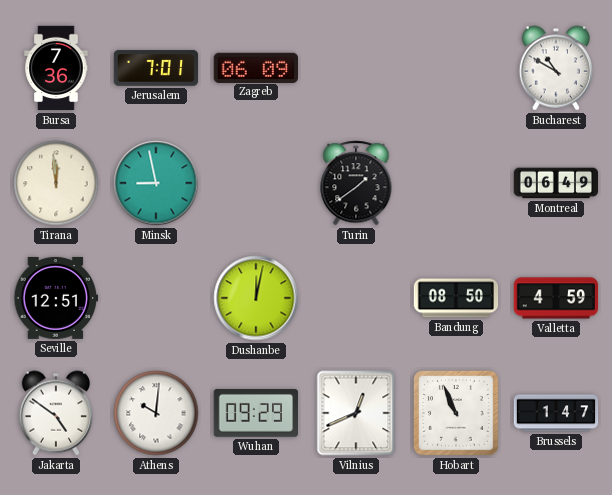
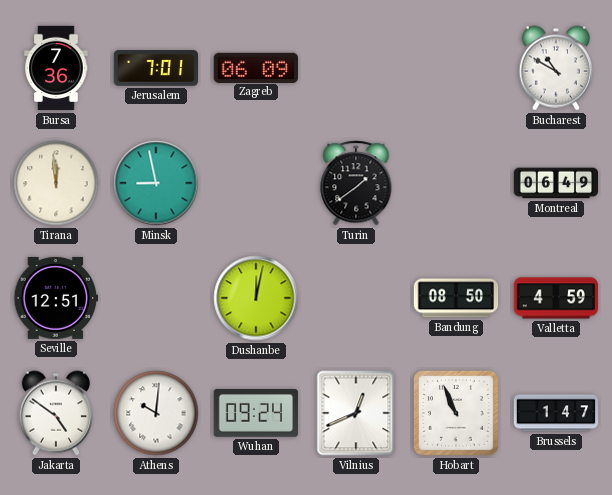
Wuhan: 09:29 -> 09:24
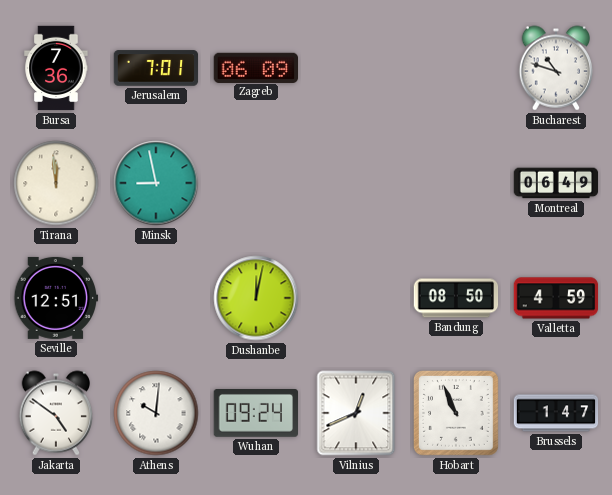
Bucharest: 10:50 -> 10:48
Turin: 1:39 -> none
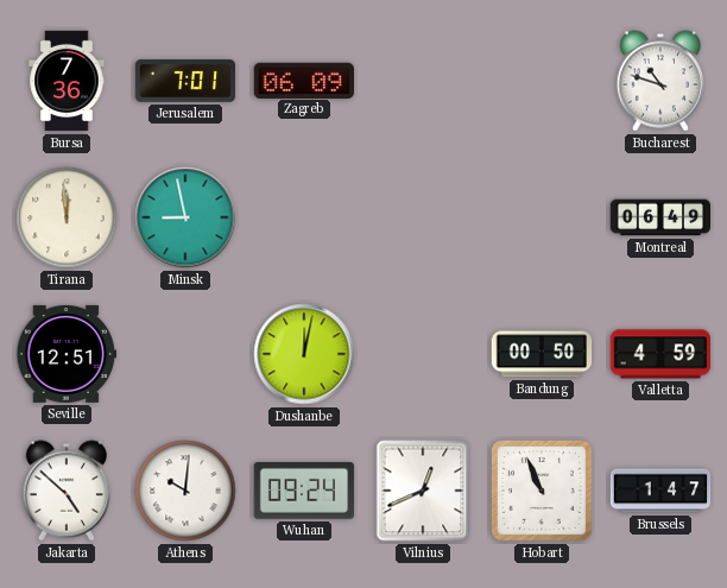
Bandung: 08:50 -> 00:50
Jakarta: 4:51 -> 4:52
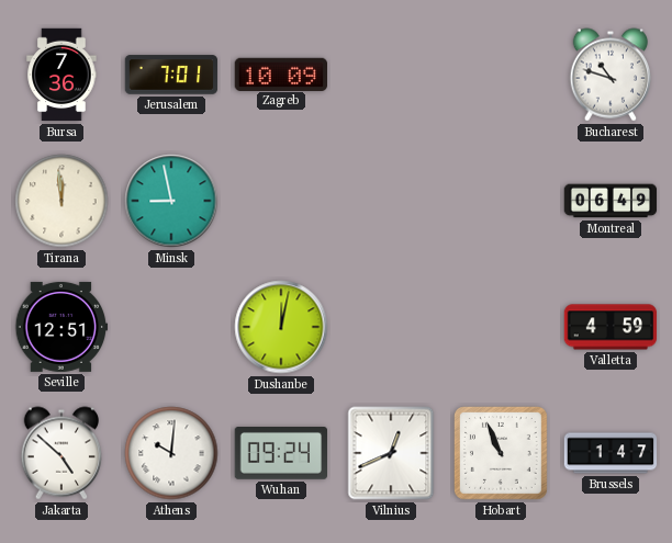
Zagreb: 06:09 -> 10:09
Bandung: 00:50 -> none
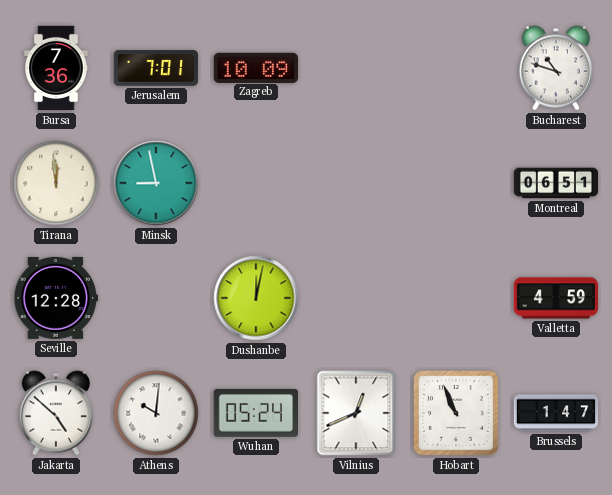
Montreal: 06:49 -> 06:51
Seville: 12:51 -> 12:28
Wuhan: 09:24 -> 05:24
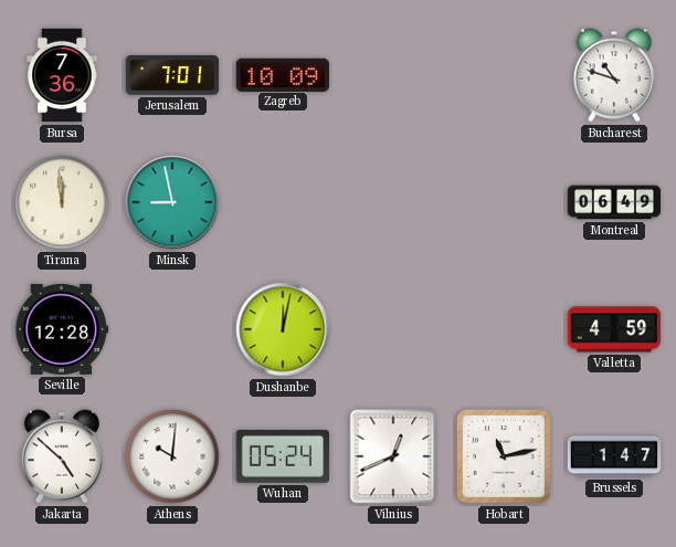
Montreal: 06:51 -> 06:49
Hobart: 10:56 -> 11:13
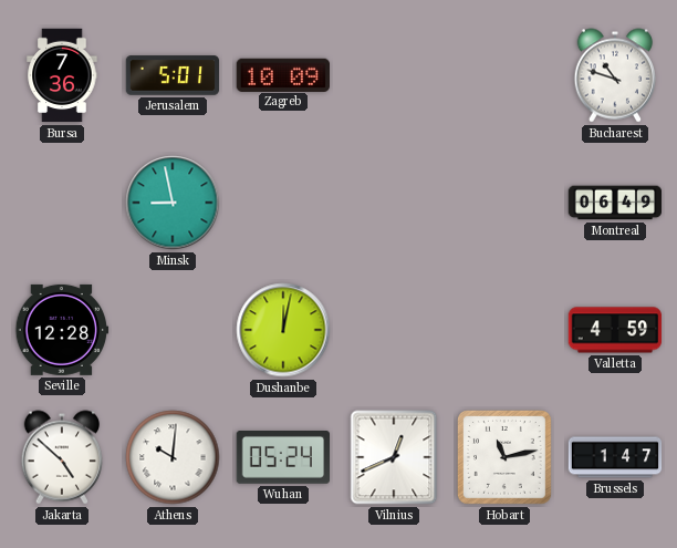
Jerusalem: 7:01 -> 5:01
Tirana: 11:59 -> none
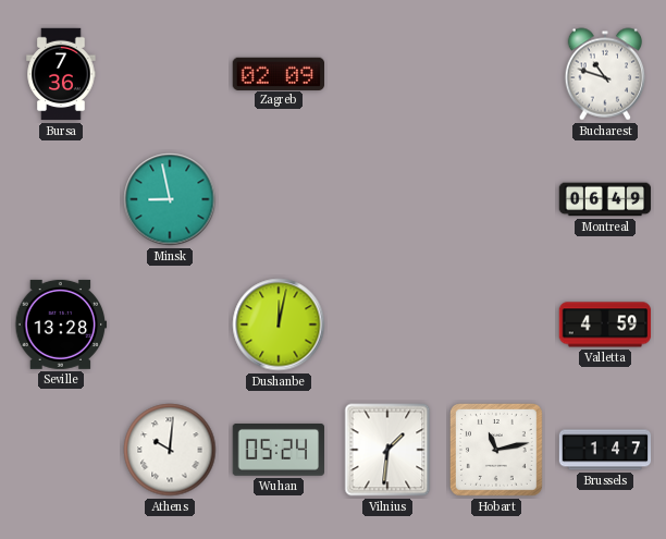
Jerusalem: 5:01 -> none
Zagreb: 10:09 -> 02:09
Seville: 12:28 -> 13:28
Jakarta: 4:52 -> none
Vilnius: 12:41 -> 1:31
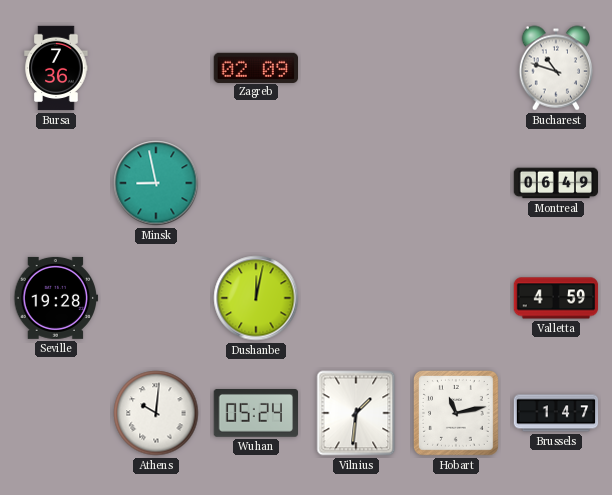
Seville: 13:28 -> 19:28
